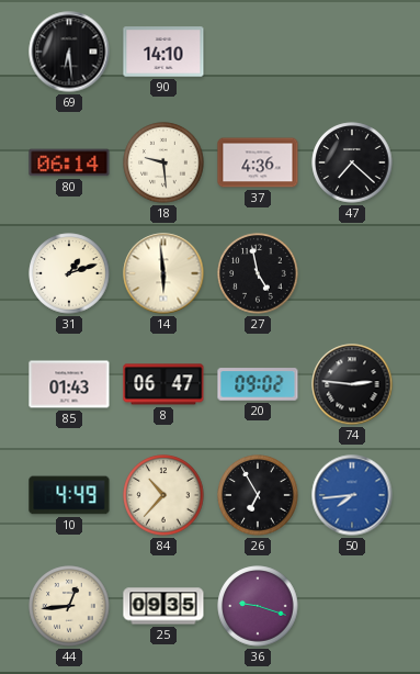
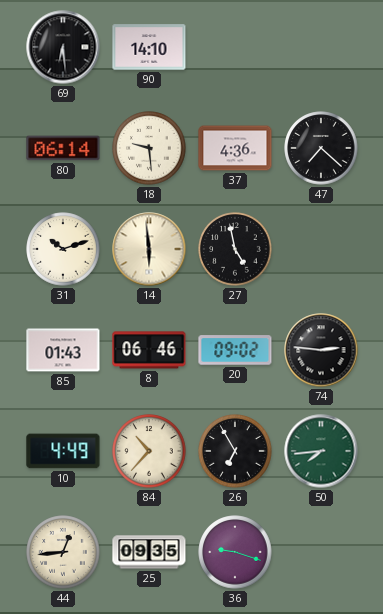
31: 1:12 -> 10:12
8: 06:47 -> 06:46
50 dial: blue -> green
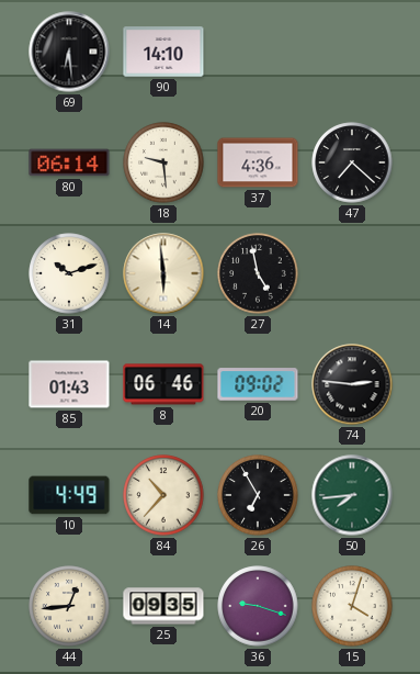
15: none -> 4:03
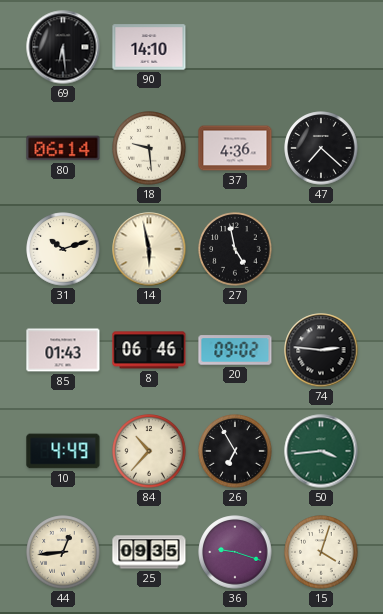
14: 5:59 -> 5:58
50: 7:44 -> 3:44
